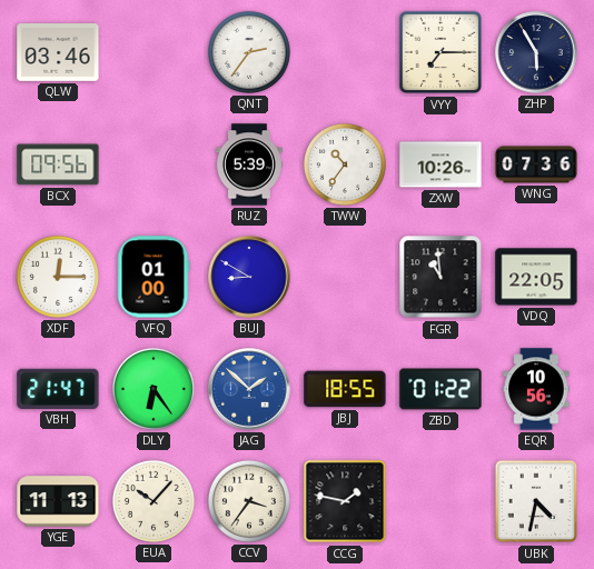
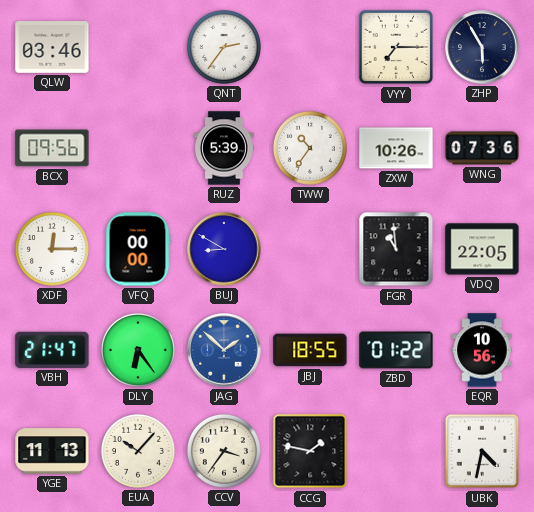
VFQ: 01:00 -> 00:00
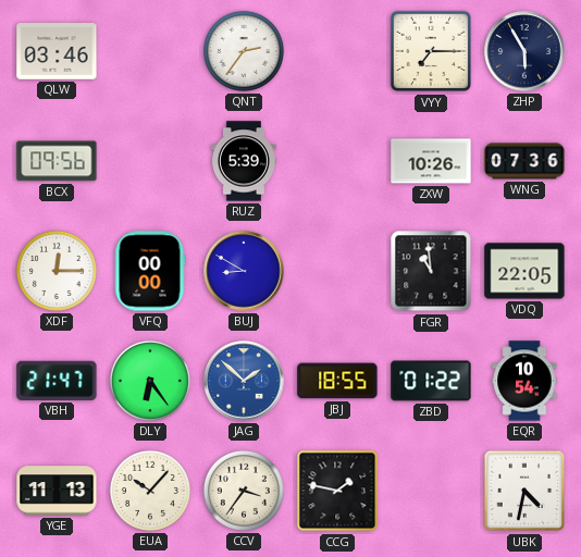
TWW: 10:36 -> none
EQR: 10:56 -> 10:54
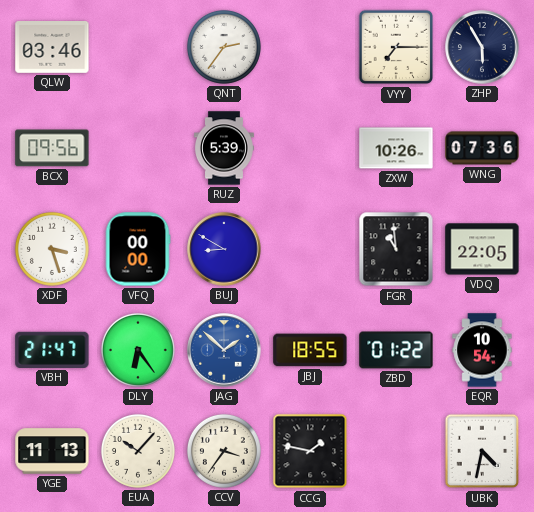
XDF: 12:15 -> 3:27
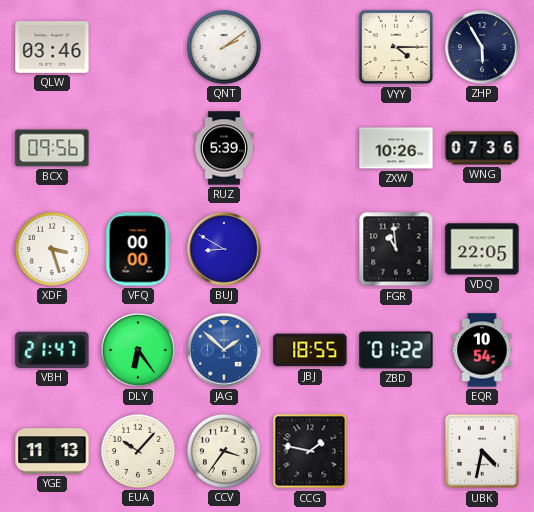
QNT: 2:36 -> 2:09
VYY: 7:15 -> 4:15
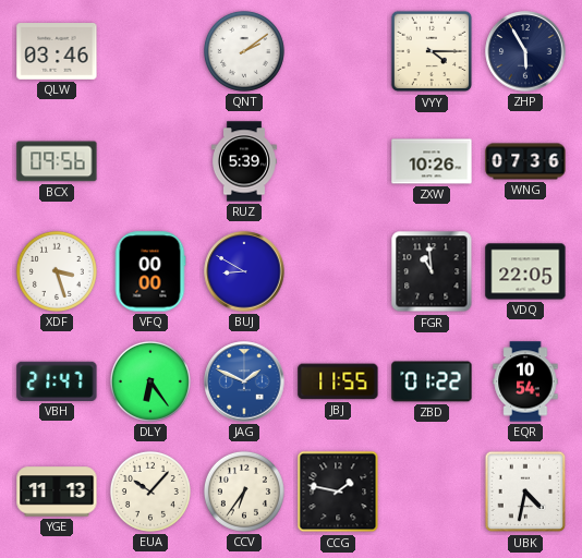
JAG: 1:52 -> 1:49
JBJ: 18:55 -> 11:55
CCV: 3:36 -> 6:36
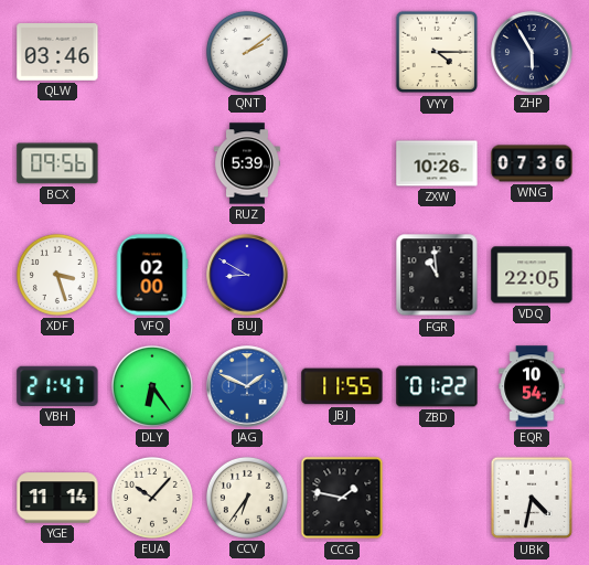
VFQ: 00:00 -> 02:00
YGE: 11:13 -> 11:14
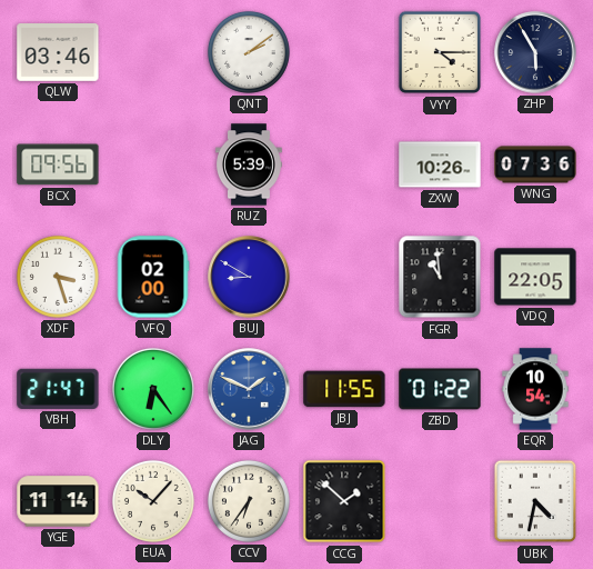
CCG: 1:47 -> 1:52
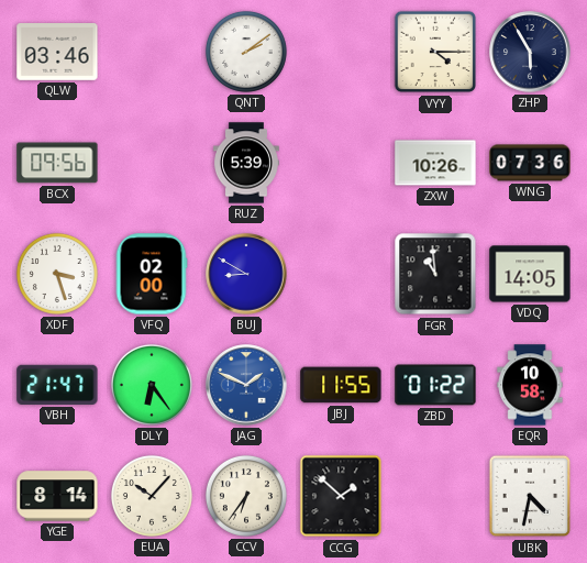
VDQ: 22:05 -> 14:05
EQR: 10:54 -> 10:58
YGE: 11:14 -> 8:14
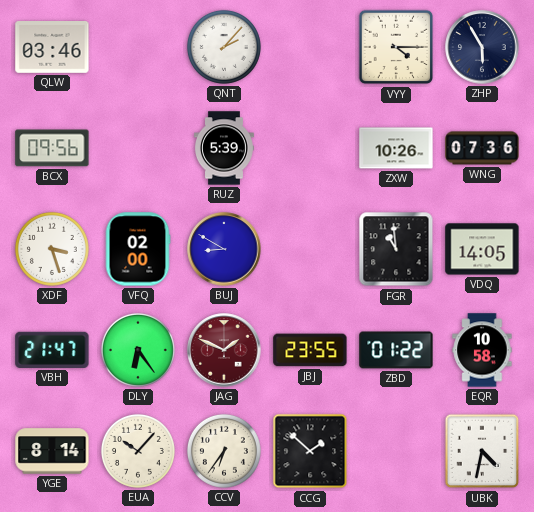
QNT: 2:09 -> 2:07
JAG dial: blue -> burgundy
JBJ: 11:55 -> 23:55
